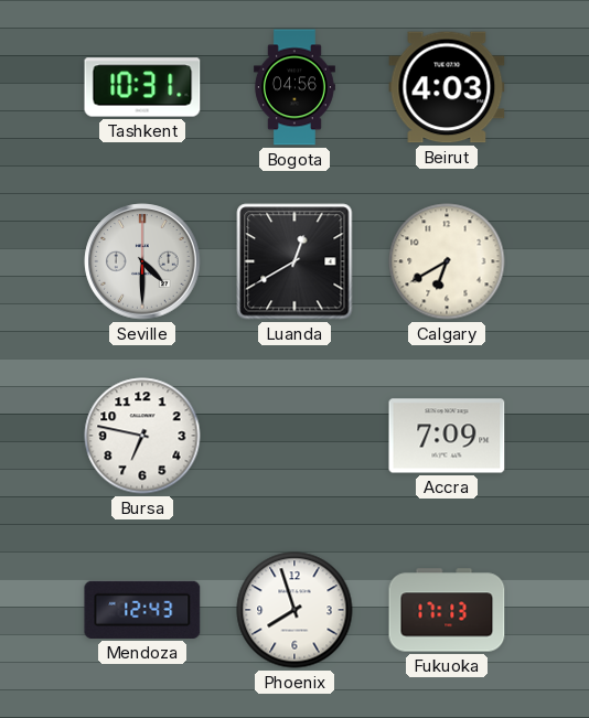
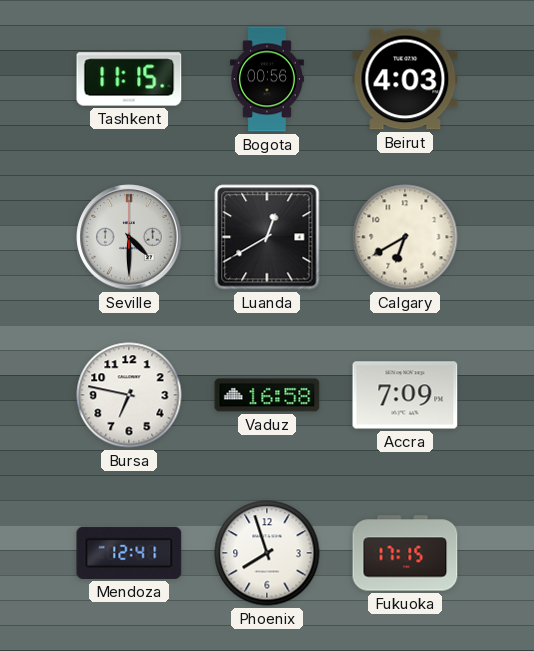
Tashkent: 10:31 -> 11:15
Bogota: 04:56 -> 00:56
Vaduz: none -> 16:58
Mendoza: 12:43 -> 12:41
Fukuoka: 17:13 -> 17:15
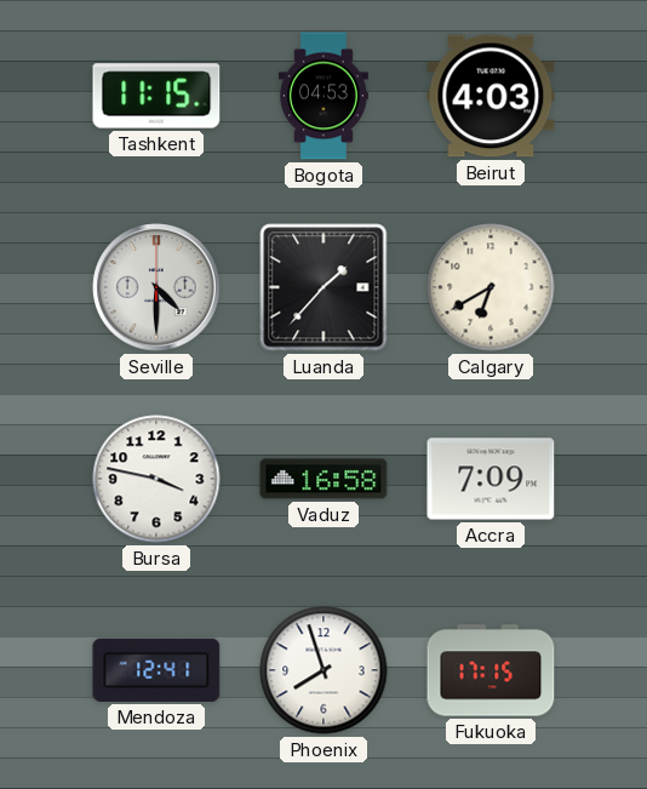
Bogota: 00:56 -> 04:53
Luanda: 12:40 -> 1:37
Bursa: 6:47 -> 3:47
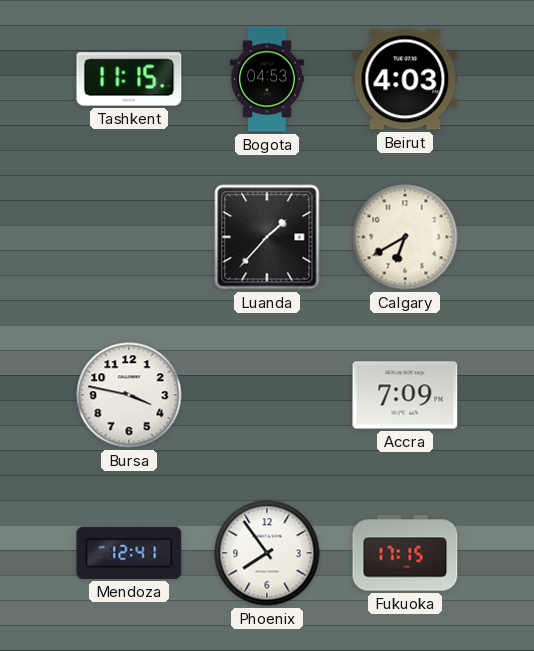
Seville: 4:30 -> none
Vaduz: 16:58 -> none
Phoenix: 7:57 -> 7:54
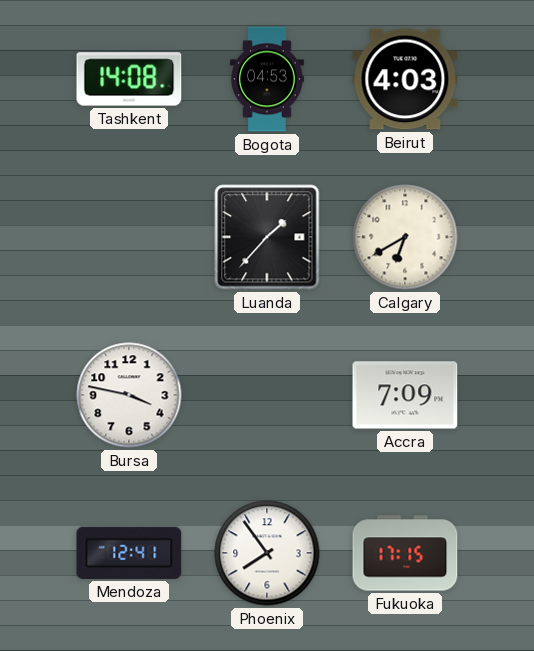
Tashkent: 11:15 -> 14:08
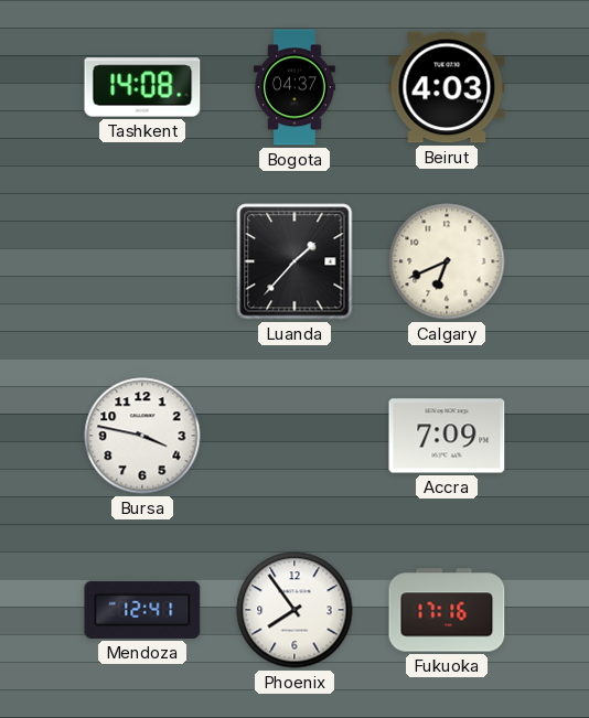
Bogota: 04:53 -> 04:37
Calgary: 6:40 -> 6:41
Fukuoka: 17:15 -> 17:16
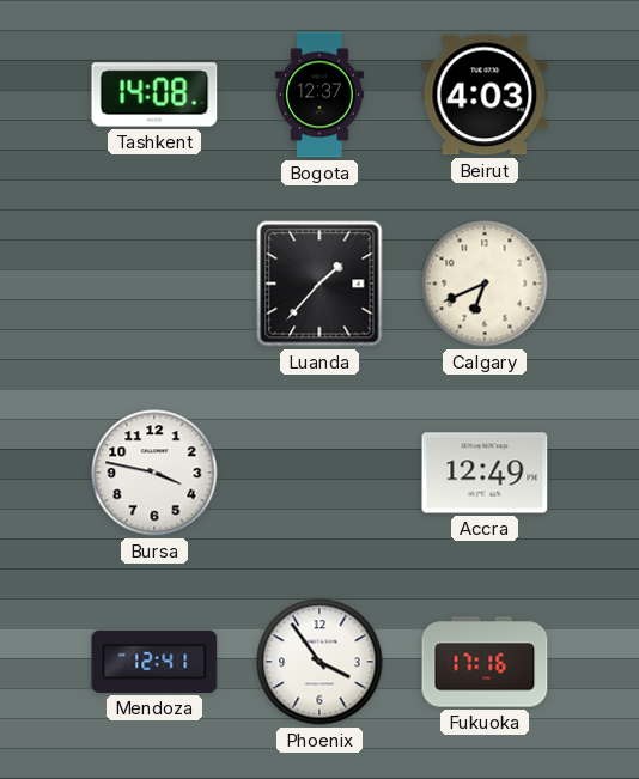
Bogota: 04:37 -> 12:37
Accra: 7:09 -> 12:49
Phoenix: 7:54 -> 3:54
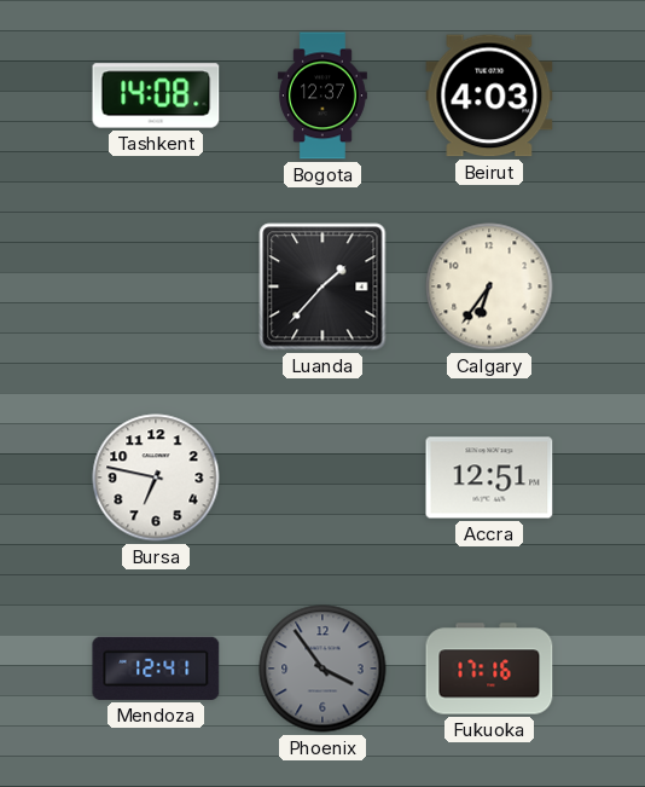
Calgary: 6:41 -> 6:36
Bursa: 3:47 -> 6:47
Accra: 12:49 -> 12:51
Phoenix dial: white -> grey
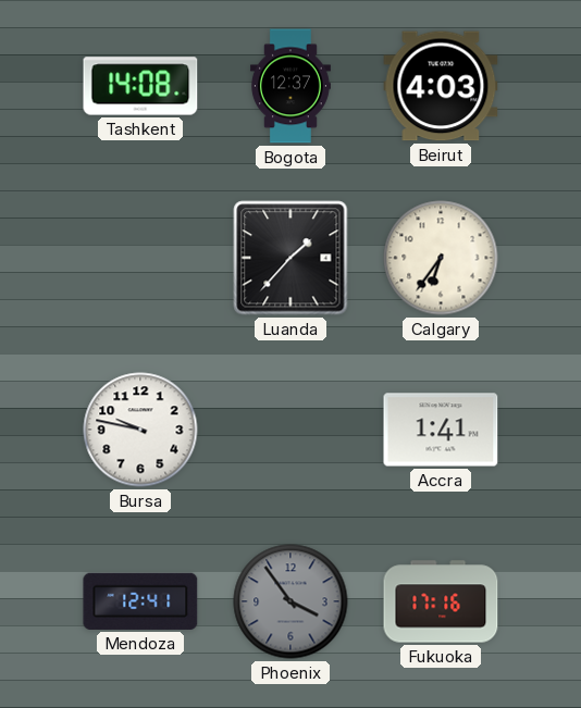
Bursa: 6:47 -> 9:47
Accra: 12:51 -> 1:41
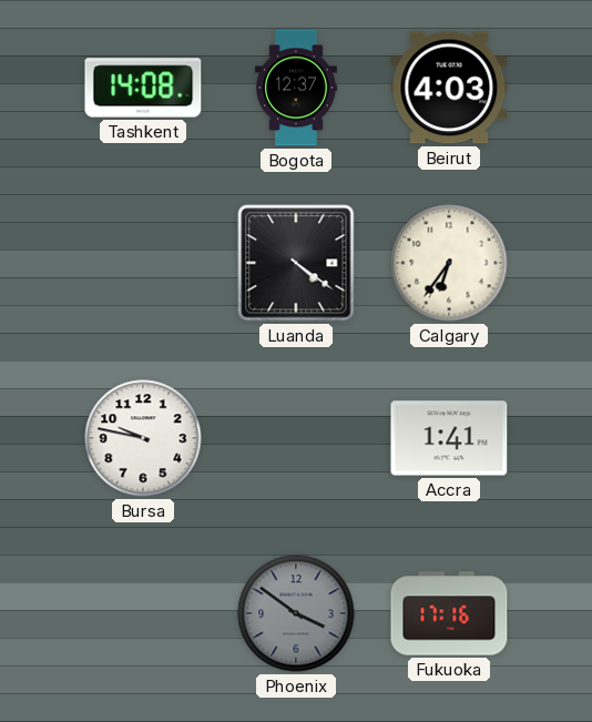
Luanda: 1:37 -> 4:21
Mendoza: 12:41 -> none
Phoenix: 3:54 -> 3:51
